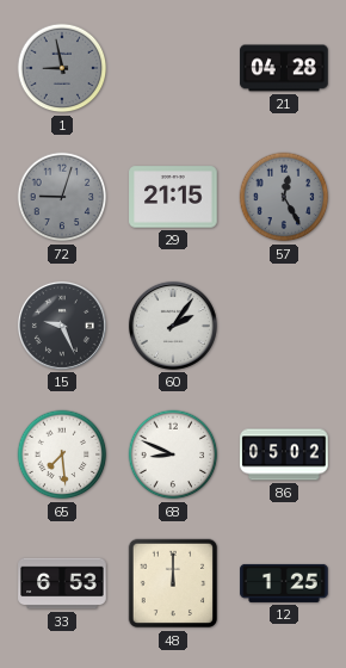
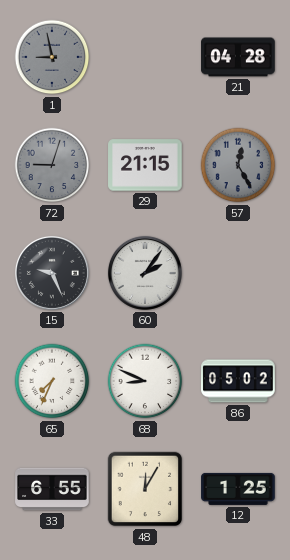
65: 7:29 -> 7:34
33: 6:53 -> 6:55
48: 12:00 -> 12:05
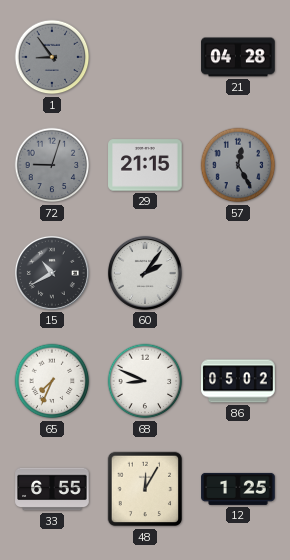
1: 8:58 -> 8:54
15: 9:26 -> 10:40
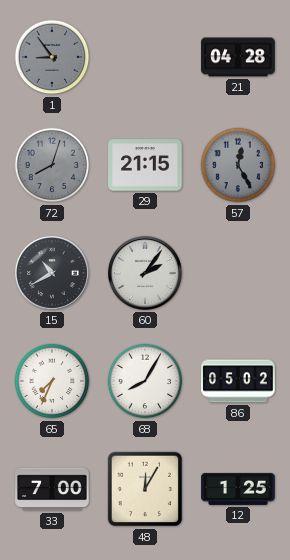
72: 9:03 -> 8:03
68: 8:49 -> 8:05
33: 6:55 -> 7:00
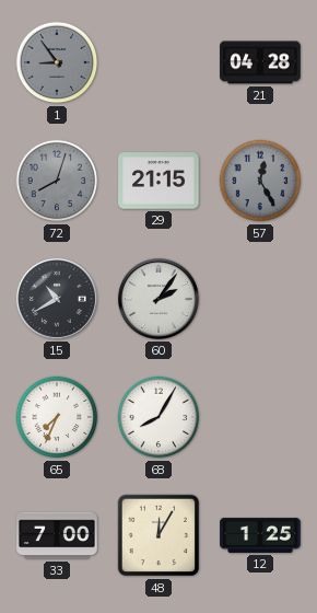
86: 05:02 -> none
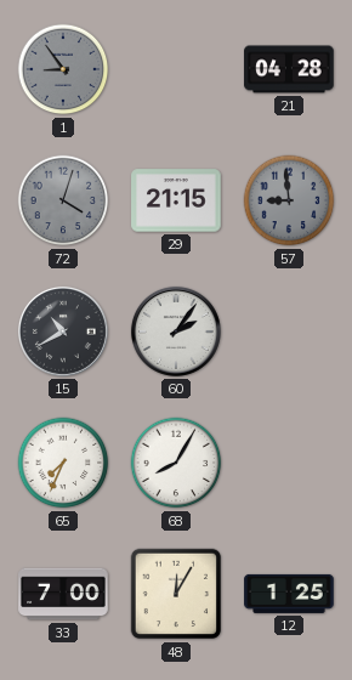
72: 8:03 -> 4:03
57: 12:25 -> 8:59
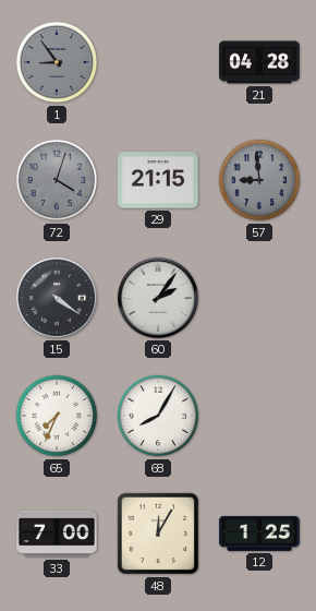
15: 10:40 -> 4:21
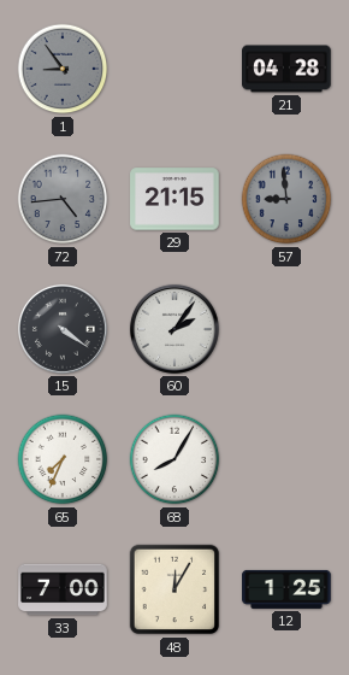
72: 4:03 -> 4:44
